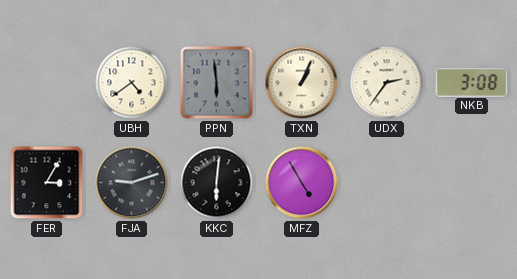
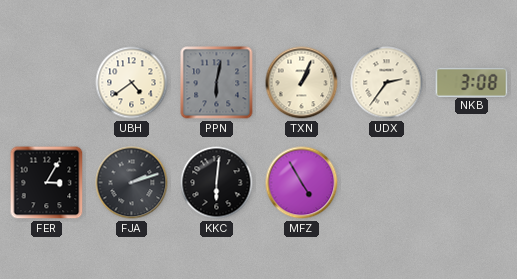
PPN: 5:59 -> 6:02
FJA: 9:12 -> 2:12
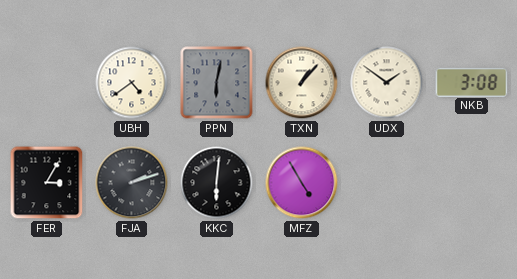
TXN: 1:04 -> 1:07
UDX: 2:36 -> 1:51
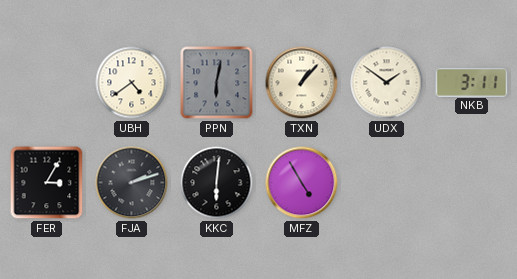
NKB: 3:08 -> 3:11
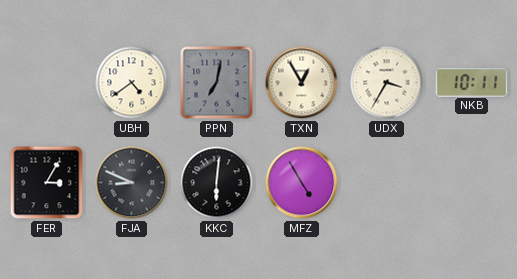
PPN: 6:02 -> 7:02
TXN: 1:07 -> 12:55
UDX: 1:51 -> 3:35
NKB: 3:11 -> 10:11
FJA: 2:12 -> 8:49
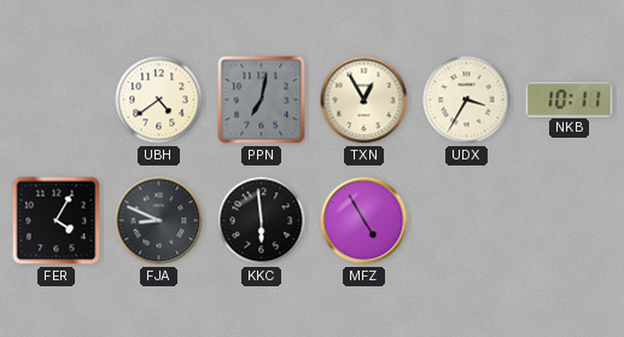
FER: 3:05 -> 4:05
KKC: 6:01 -> 5:59
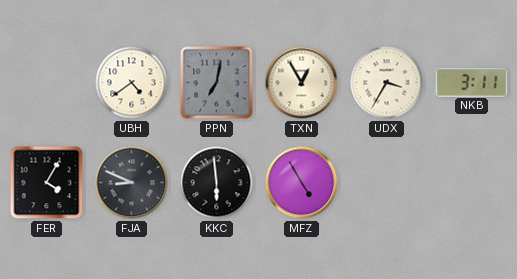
NKB: 10:11 -> 3:11
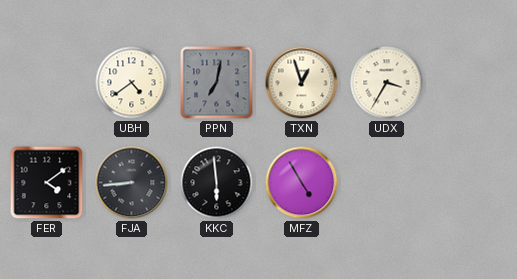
TXN: 12:55 -> 12:57
NKB: 3:11 -> none
FER: 4:05 -> 4:09
FJA: 8:49 -> 8:44
